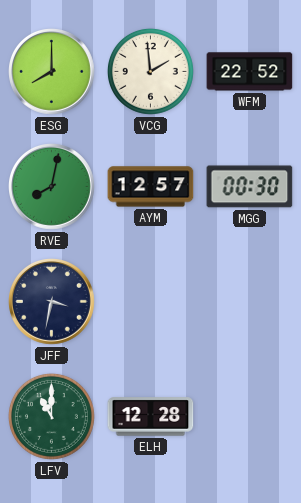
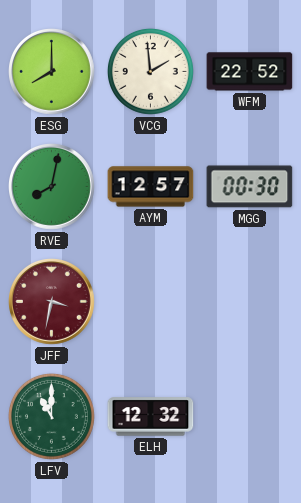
JFF dial: navy -> burgundy
ELH: 12:28 -> 12:32
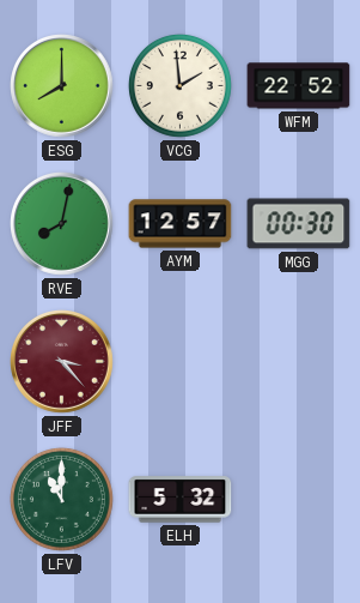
JFF: 3:32 -> 3:23
ELH: 12:32 -> 5:32
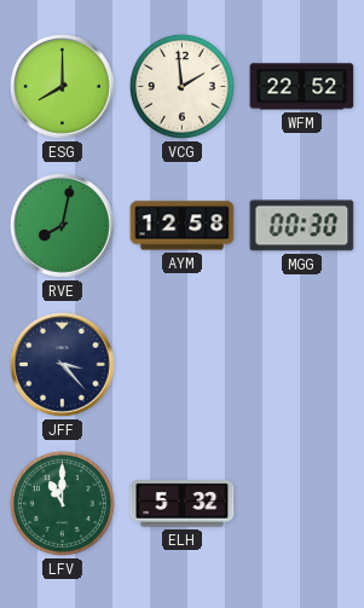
AYM: 12:57 -> 12:58
JFF dial: burgundy -> navy
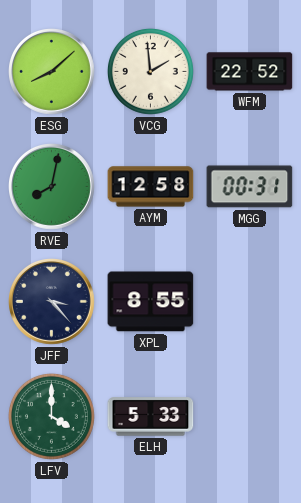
ESG: 8:00 -> 8:08
MGG: 00:30 -> 00:31
XPL: none -> 8:55
LFV: 11:00 -> 4:00
ELH: 5:32 -> 5:33
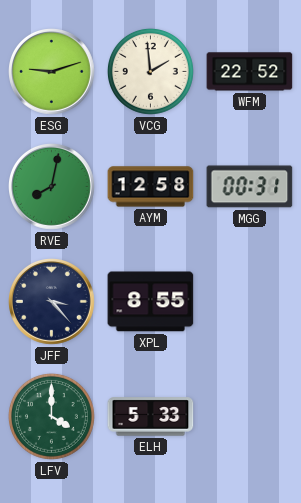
ESG: 8:08 -> 9:12
